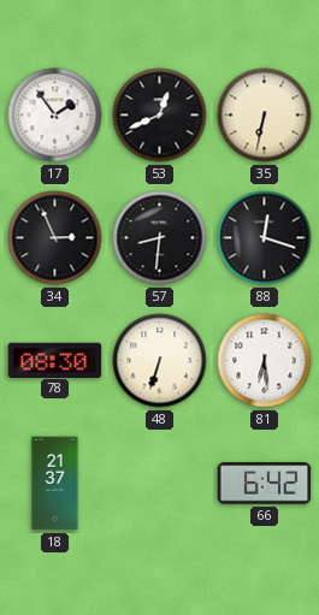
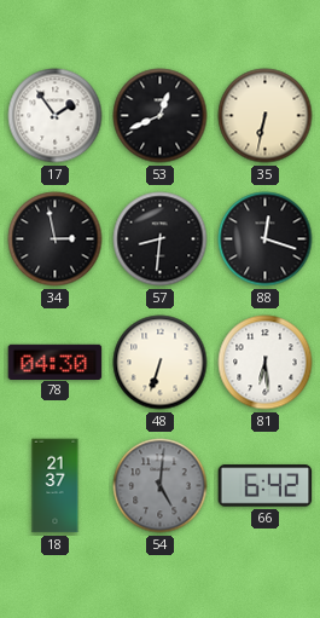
34: 2:56 -> 2:58
78: 08:30 -> 04:30
54: none -> 5:01
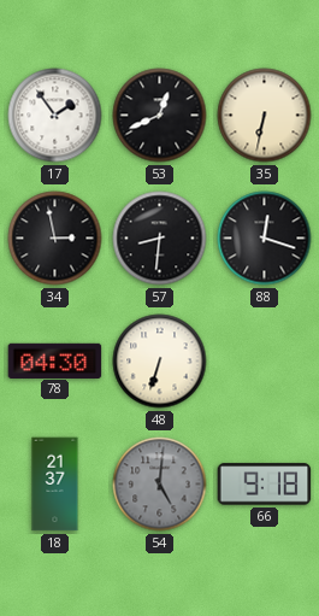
81: 6:29 -> none
66: 6:42 -> 9:18
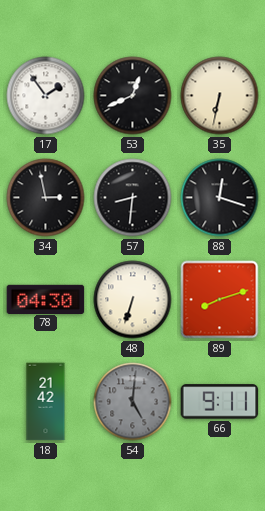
89: none -> 8:12
18: 21:37 -> 21:42
66: 9:18 -> 9:11
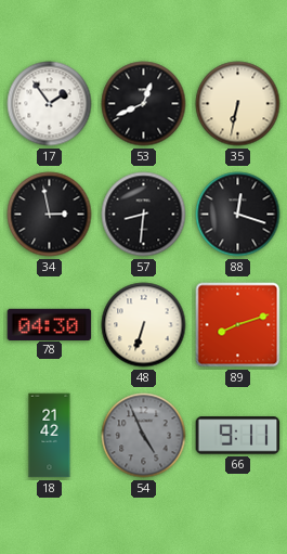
54: 5:01 -> 4:56
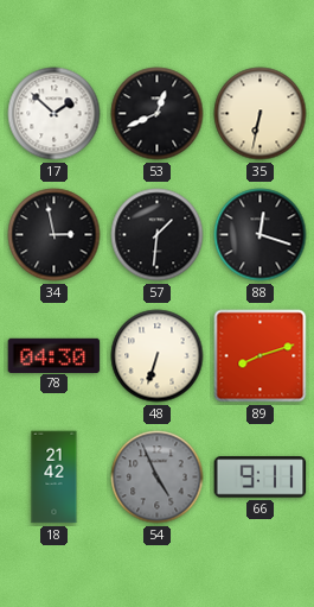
17: 1:54 -> 1:52
57: 8:31 -> 1:31
